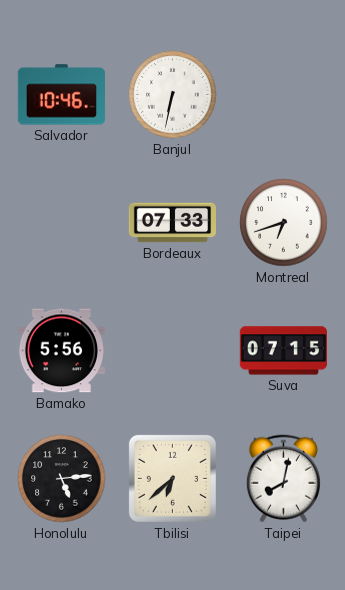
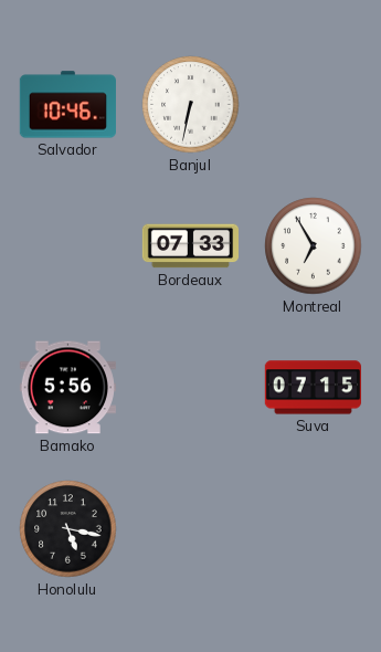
Montreal: 6:42 -> 6:55
Honolulu: 5:14 -> 5:17
Tbilisi: 6:38 -> none
Taipei: 8:02 -> none
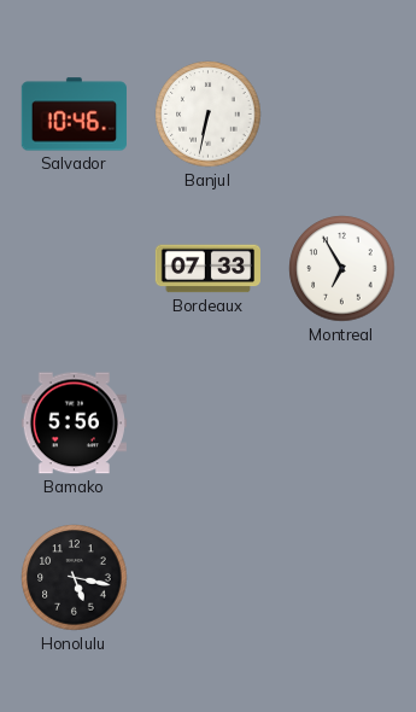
Suva: 07:15 -> none
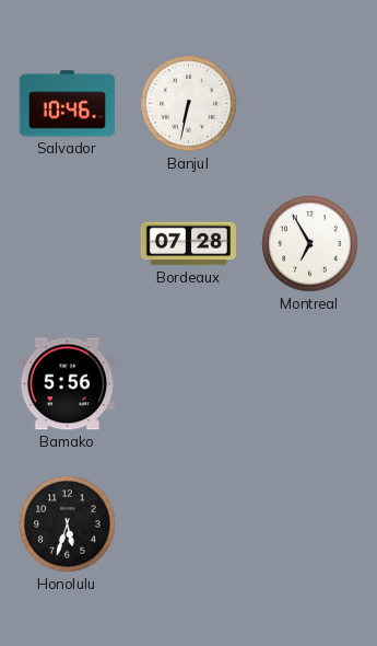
Bordeaux: 07:33 -> 07:28
Honolulu: 5:17 -> 5:33
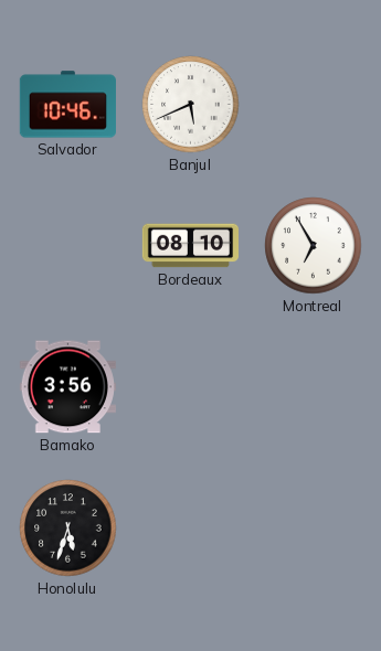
Banjul: 6:32 -> 5:41
Bordeaux: 07:28 -> 08:10
Bamako: 5:56 -> 3:56
